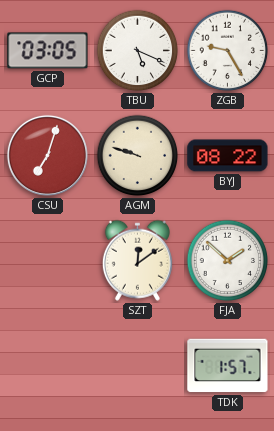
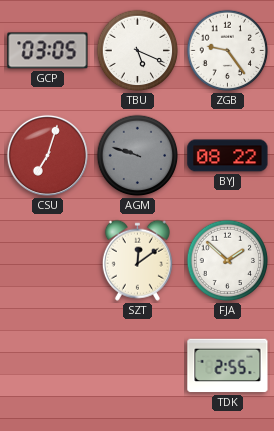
ZGB: 9:25 -> 9:24
AGM dial: cream -> grey
TDK: 1:57 -> 2:55
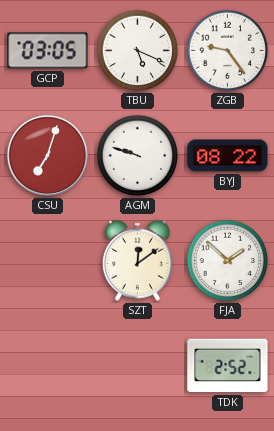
AGM dial: grey -> white
TDK: 2:55 -> 2:52
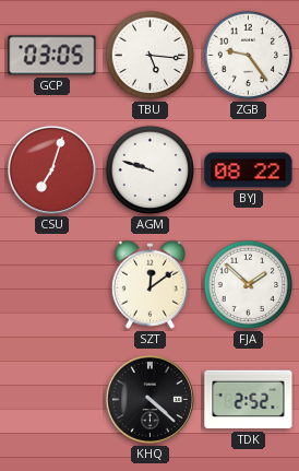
TBU: 5:19 -> 5:16
KHQ: none -> 4:22
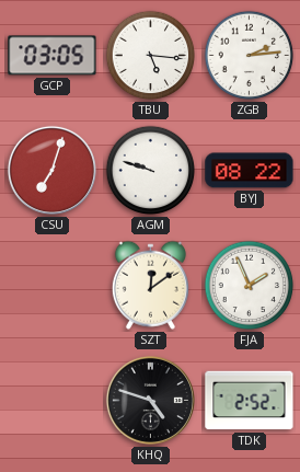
ZGB: 9:24 -> 2:14
FJA: 1:52 -> 1:56
KHQ: 4:22 -> 4:48
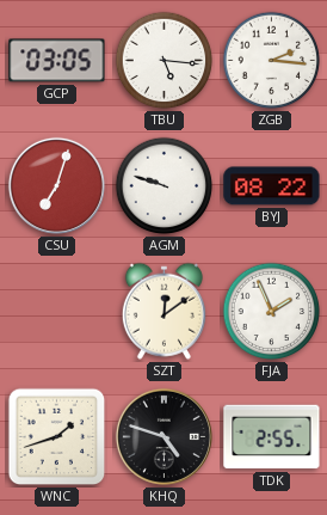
ZGB: 2:14 -> 2:16
WNC: none -> 1:42
TDK: 2:52 -> 2:55
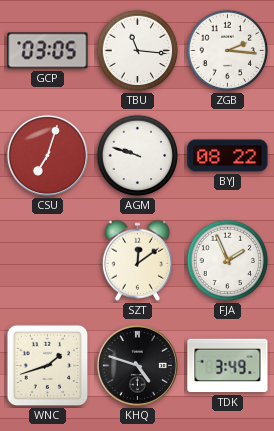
TBU: 5:16 -> 11:16
TDK: 2:55 -> 3:49
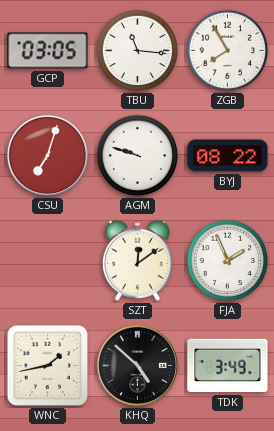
ZGB: 2:16 -> 7:55
WNC: 1:42 -> 1:43
KHQ: 4:48 -> 4:52
